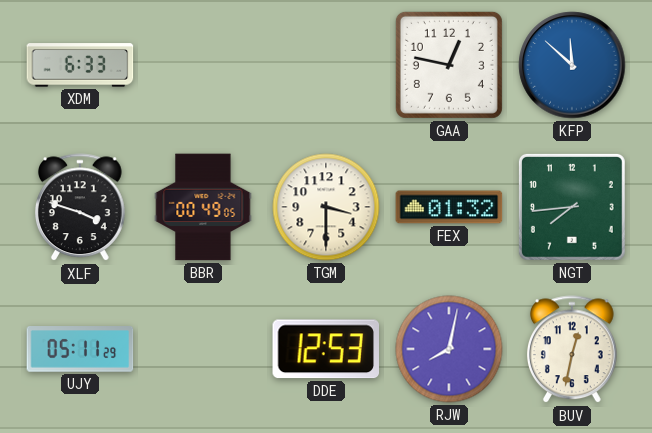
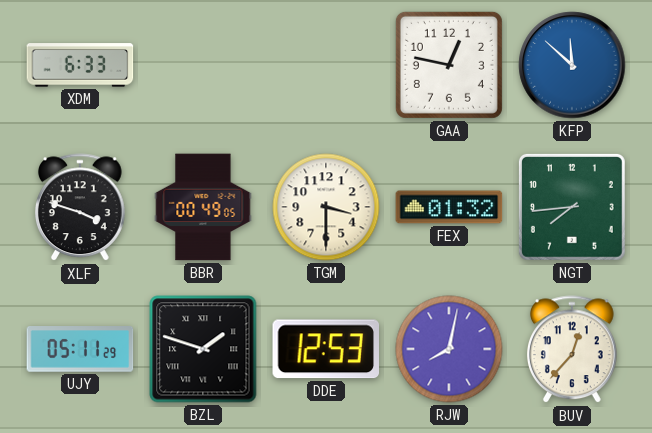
BZL: none -> 1:48
BUV: 12:32 -> 12:37
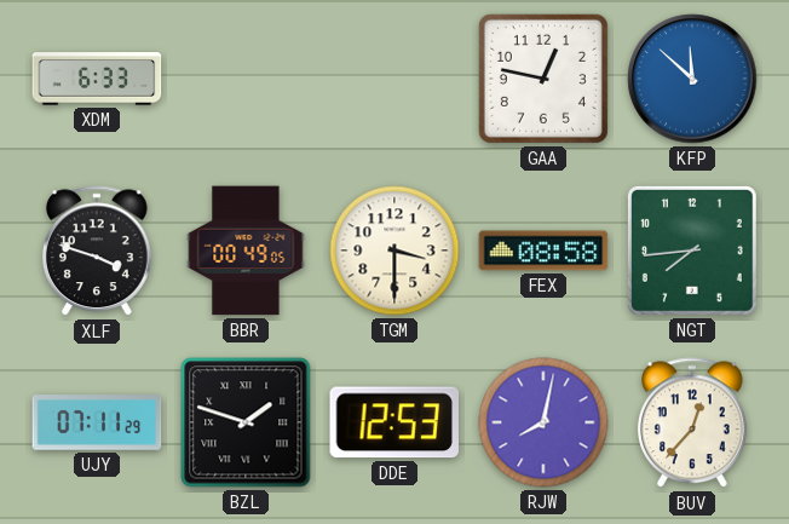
FEX: 01:32 -> 08:58
UJY: 05:11 -> 07:11
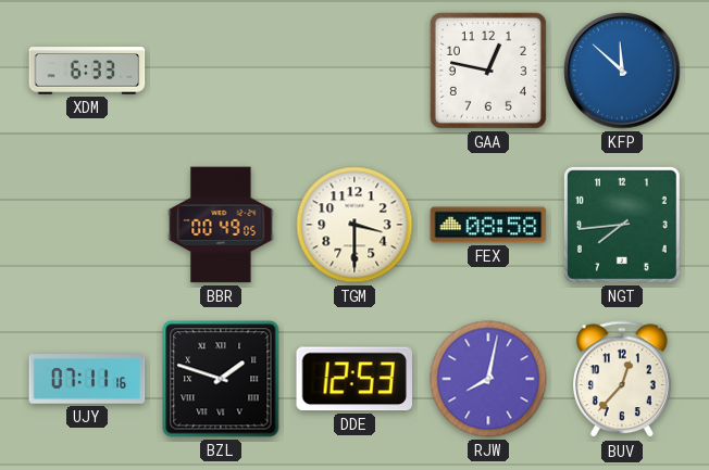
XLF: 3:48 -> none
UJY: 07:11:29 -> 07:11:16
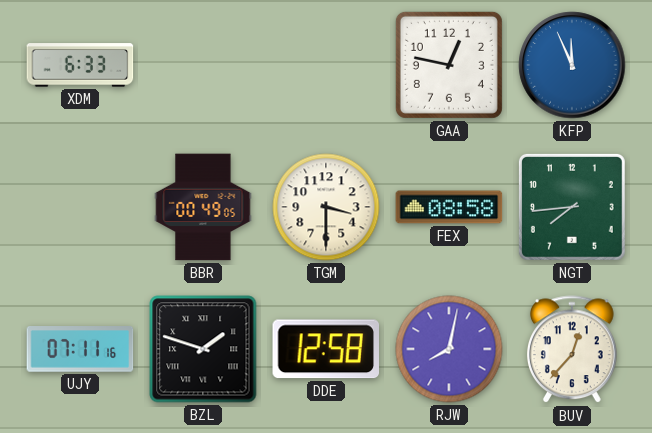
KFP: 11:52 -> 11:56
DDE: 12:53 -> 12:58
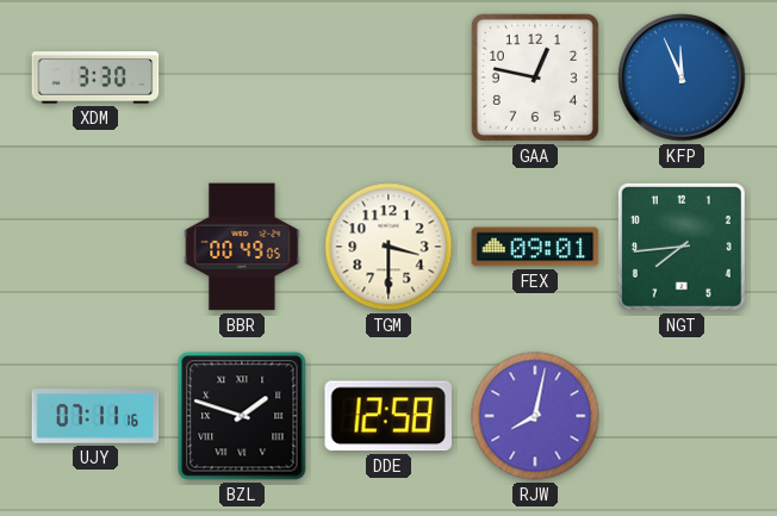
XDM: 6:33 -> 3:30
FEX: 08:58 -> 09:01
BUV: 12:37 -> none
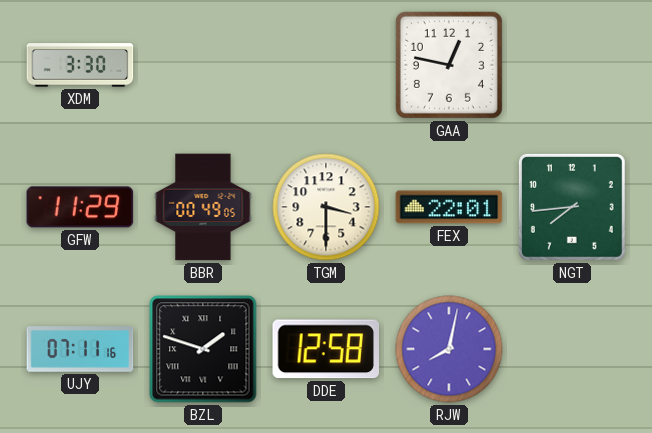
KFP: 11:56 -> none
GFW: none -> 11:29
FEX: 09:01 -> 22:01
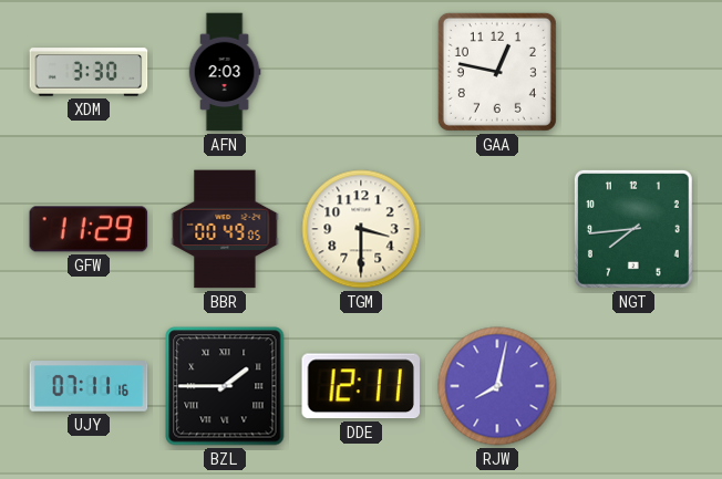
AFN: none -> 2:03
FEX: 22:01 -> none
BZL: 1:48 -> 1:45
DDE: 12:58 -> 12:11
